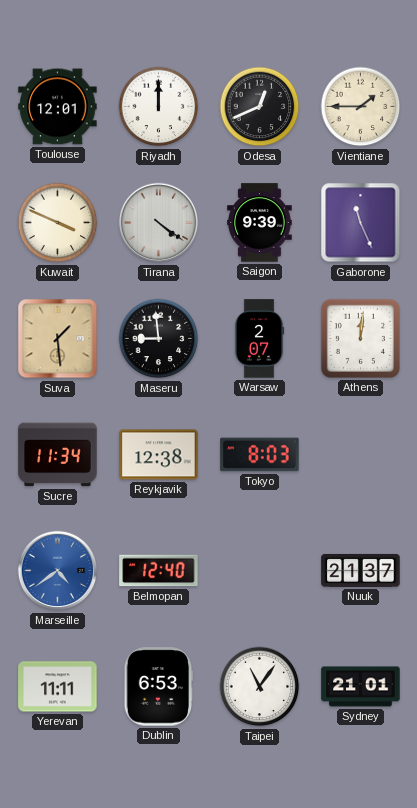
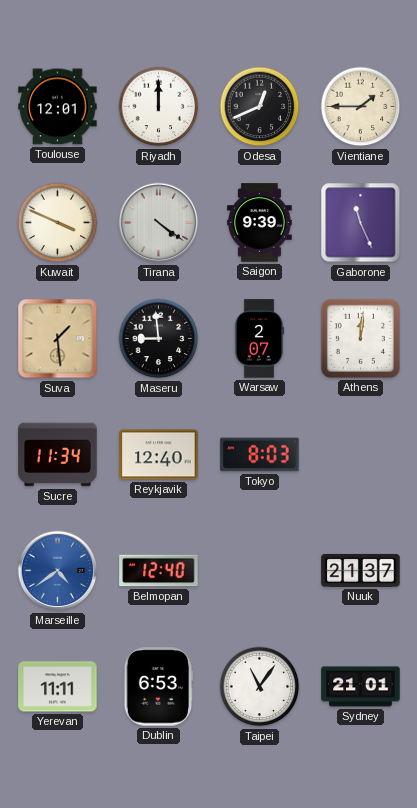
Reykjavik: 12:38 -> 12:40
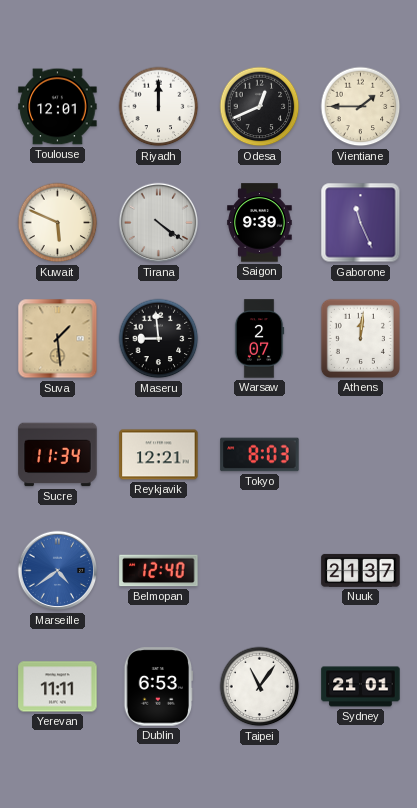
Kuwait: 3:49 -> 5:49
Reykjavik: 12:40 -> 12:21
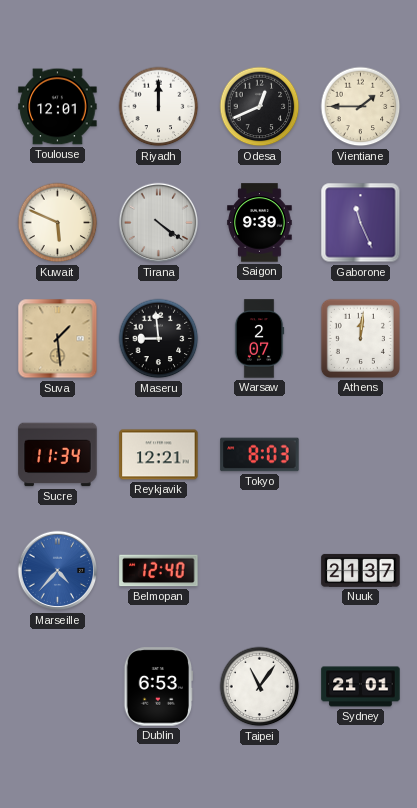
Marseille: 4:39 -> 4:37
Yerevan: 11:11 -> none
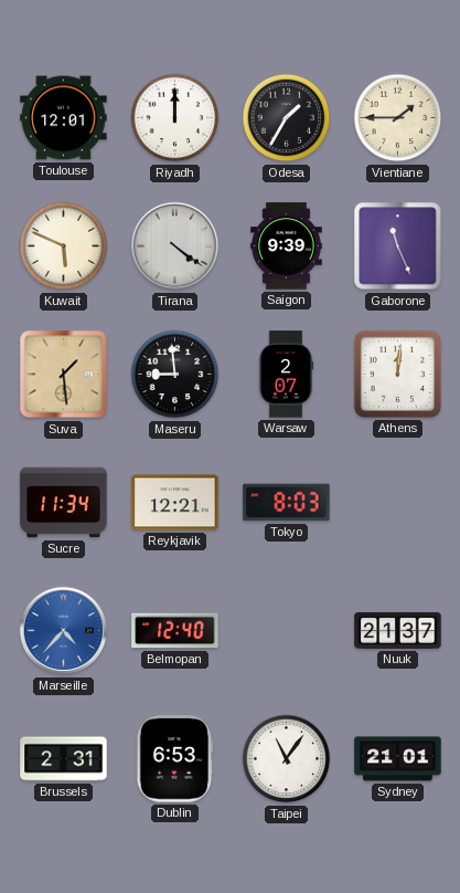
Odesa: 12:41 -> 1:35
Brussels: none -> 2:31
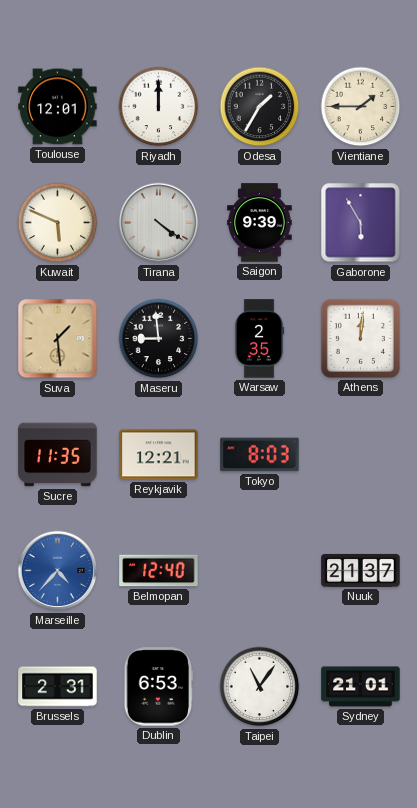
Gaborone: 11:26 -> 5:55
Warsaw: 2:07 -> 2:35
Sucre: 11:34 -> 11:35
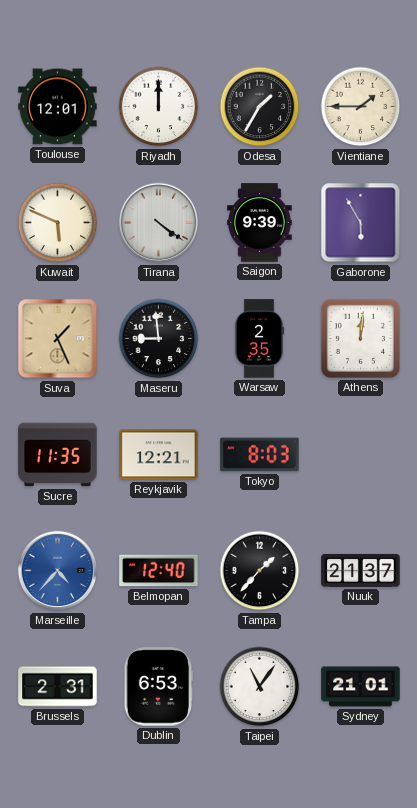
Suva: 1:29 -> 1:26
Tampa: none -> 1:37
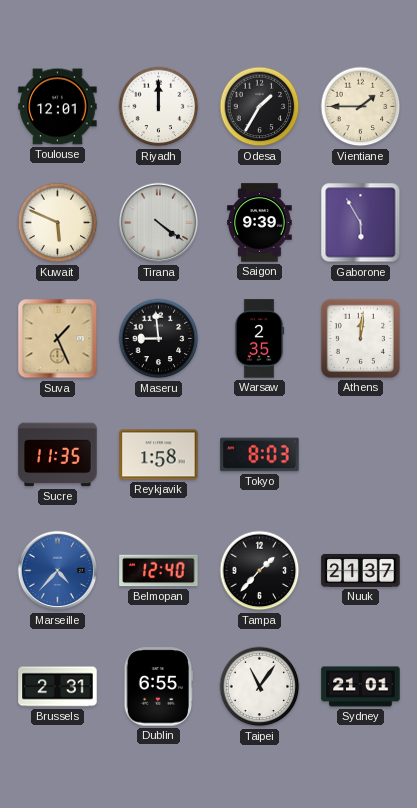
Reykjavik: 12:21 -> 1:58
Dublin: 6:53 -> 6:55
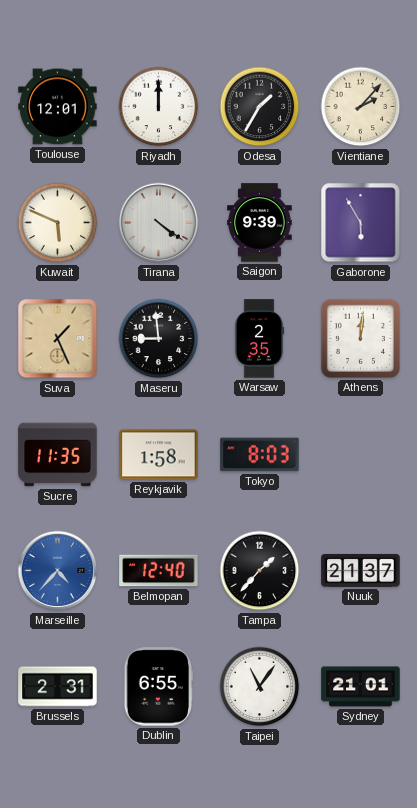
Vientiane: 1:45 -> 2:07
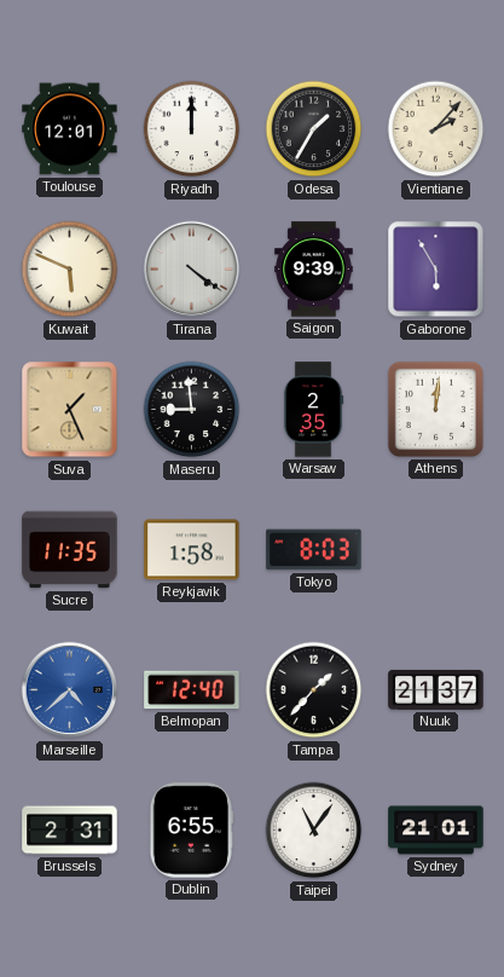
Marseille: 4:37 -> 4:38
